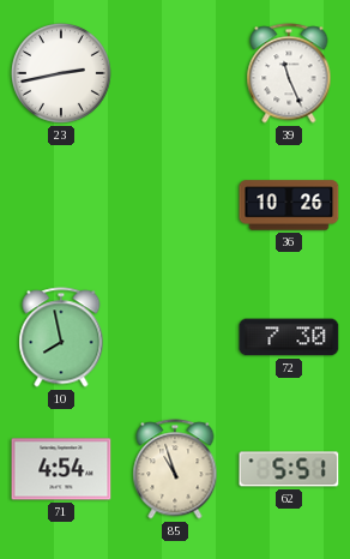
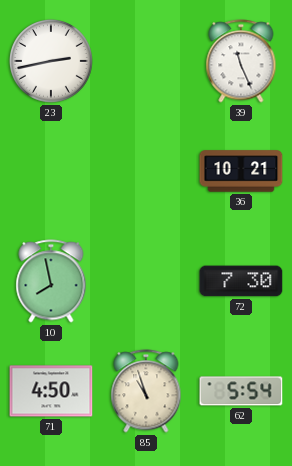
36: 10:26 -> 10:21
71: 4:54 -> 4:50
62: 5:51 -> 5:54
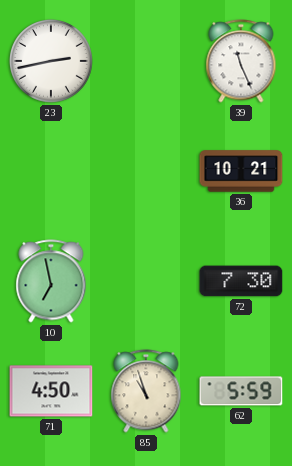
10: 7:58 -> 6:58
62: 5:54 -> 5:59
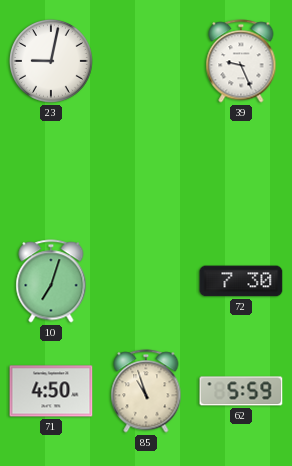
23: 2:43 -> 9:02
39: 11:26 -> 9:26
36: 10:21 -> none
10: 6:58 -> 7:03
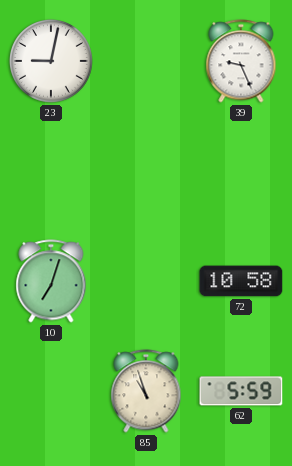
72: 7:30 -> 10:58
71: 4:50 -> none
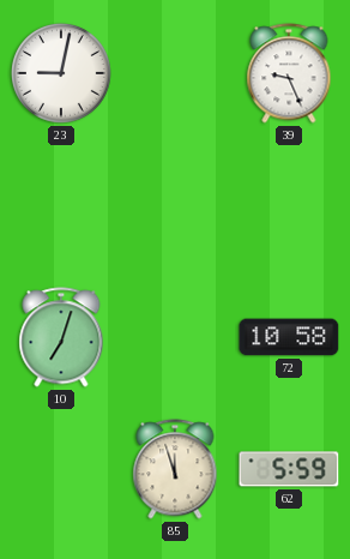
85: 10:57 -> 11:57
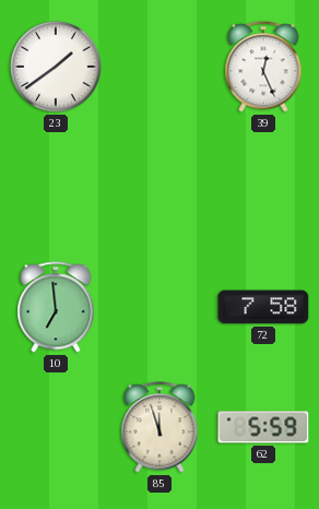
23: 9:02 -> 1:39
39: 9:26 -> 12:26
10: 7:03 -> 6:59
72: 10:58 -> 7:58
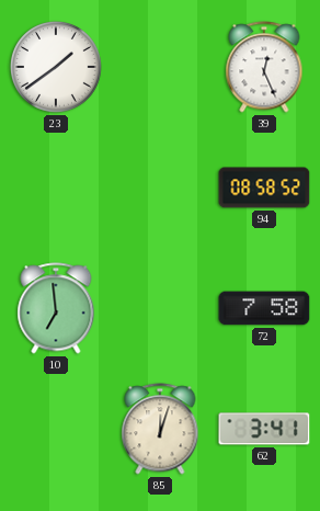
94: none -> 08:58
85: 11:57 -> 12:03
62: 5:59 -> 3:41
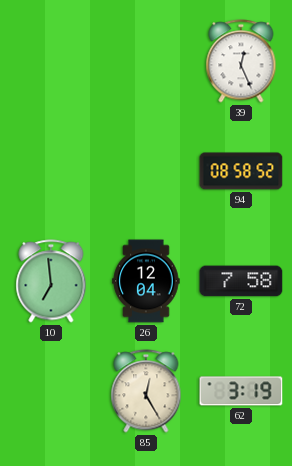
23: 1:39 -> none
26: none -> 12:04
85: 12:03 -> 12:25
62: 3:41 -> 3:19
